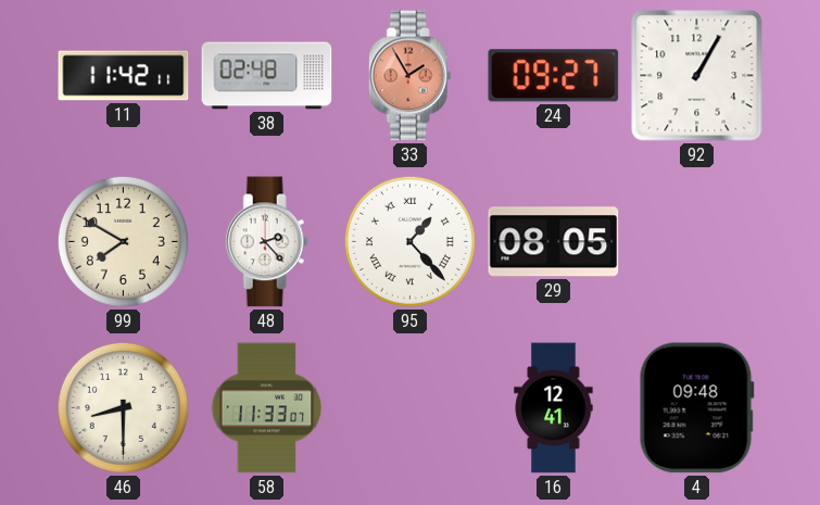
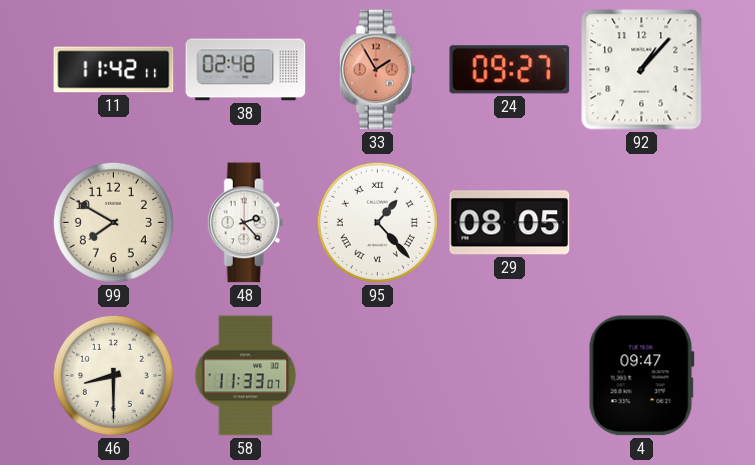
92: 1:05 -> 1:07
16: 12:41 -> none
4: 09:48 -> 09:47
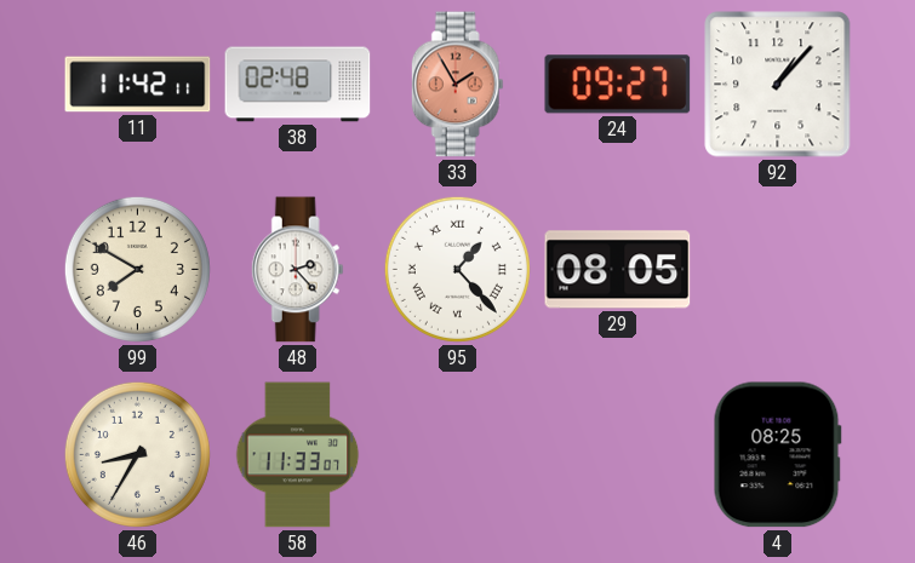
46: 8:30 -> 8:35
4: 09:47 -> 08:25
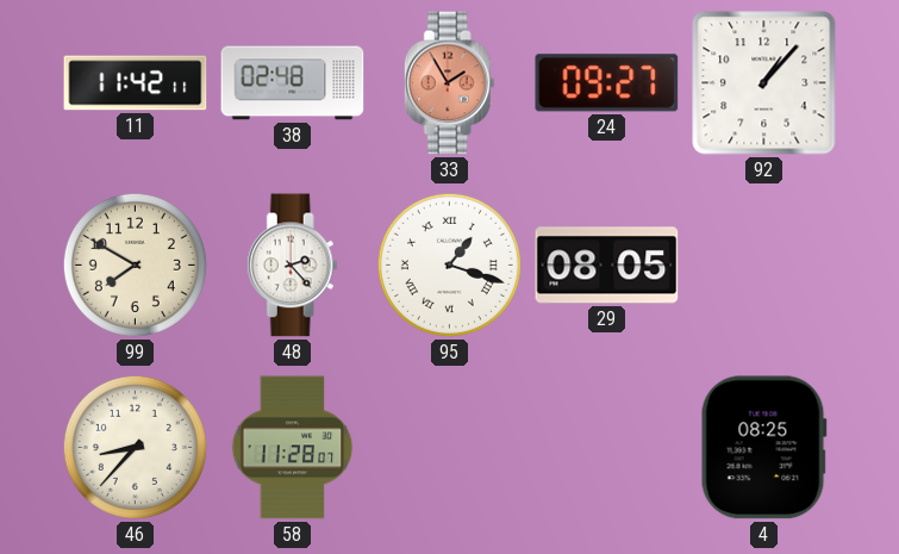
95: 1:23 -> 1:18
46: 8:35 -> 8:37
58: 11:33 -> 11:28
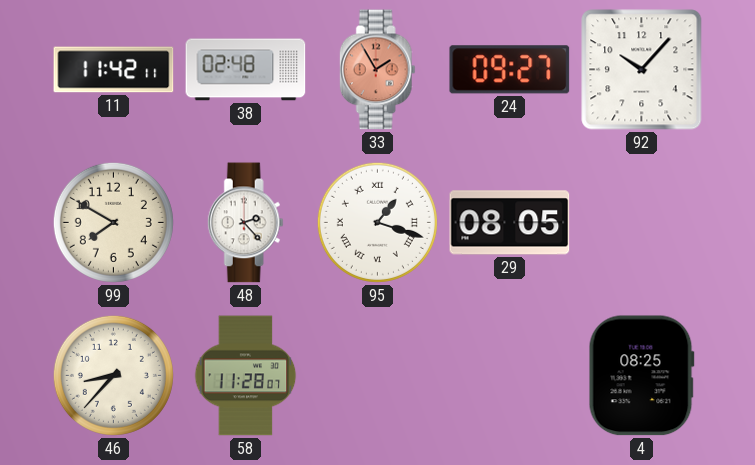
92: 1:07 -> 10:07
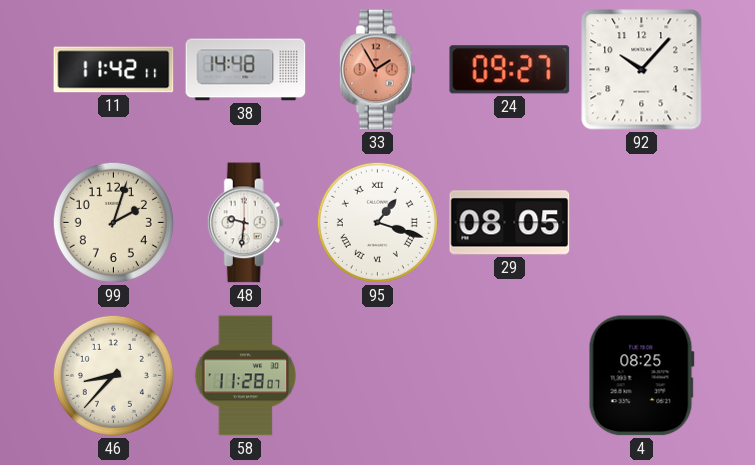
38: 02:48 -> 14:48
99: 7:50 -> 2:03
48: 2:23 -> 9:31
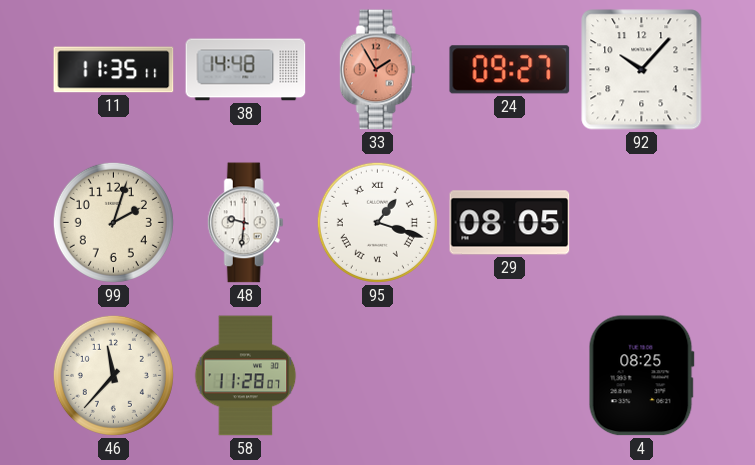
11: 11:42 -> 11:35
46: 8:37 -> 11:37
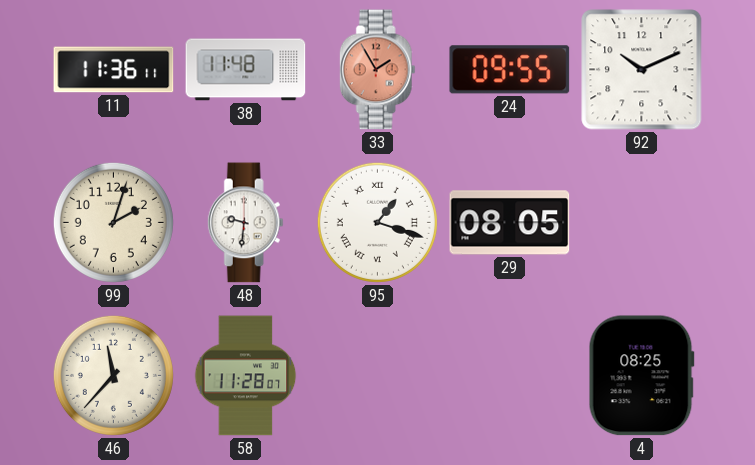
11: 11:35 -> 11:36
38: 14:48 -> 11:48
24: 09:27 -> 09:55
92: 10:07 -> 10:11
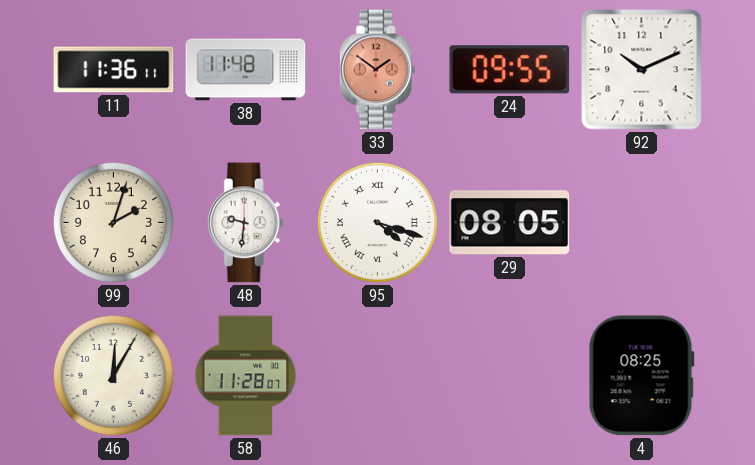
33: 1:55 -> 1:51
95: 1:18 -> 4:18
46: 11:37 -> 12:05
